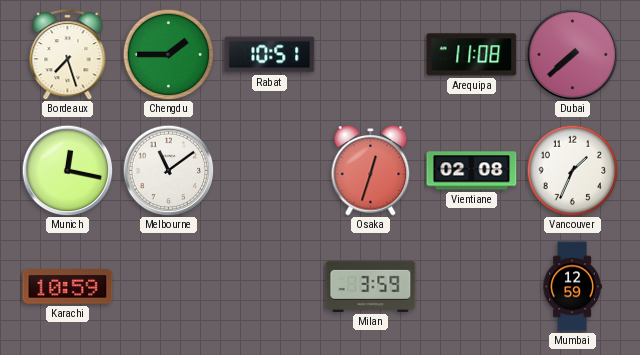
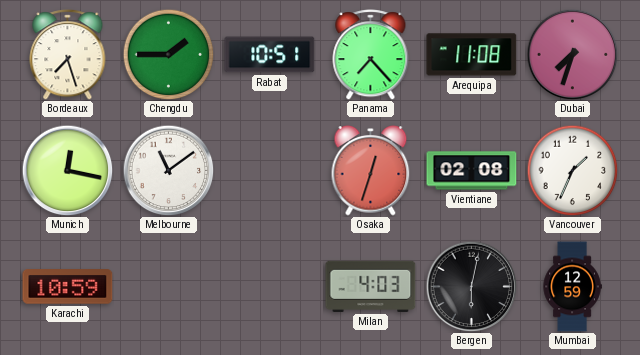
Panama: none -> 7:23
Dubai: 7:38 -> 7:33
Milan: 3:59 -> 4:03
Bergen: none -> 6:02
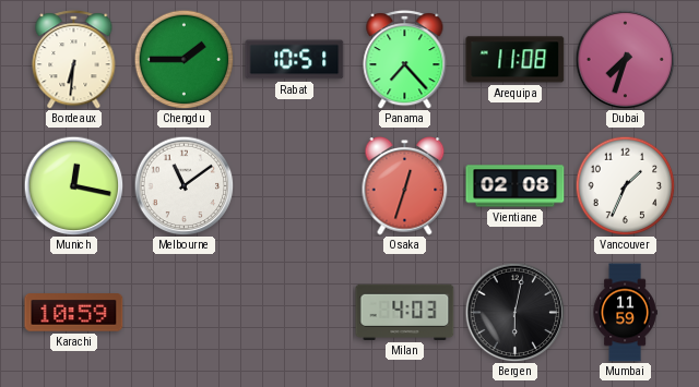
Bordeaux: 7:27 -> 6:31
Mumbai: 12:59 -> 11:59
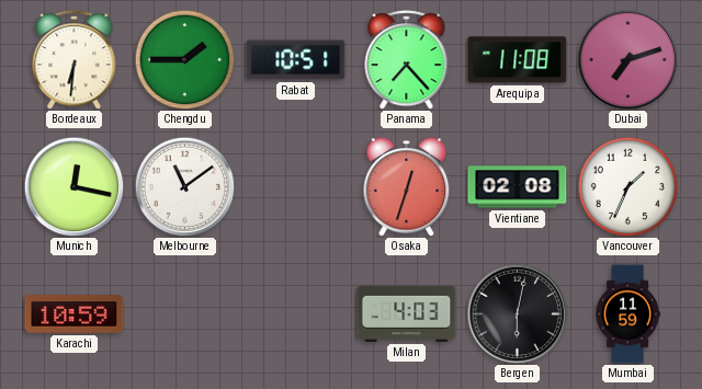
Dubai: 7:33 -> 7:12
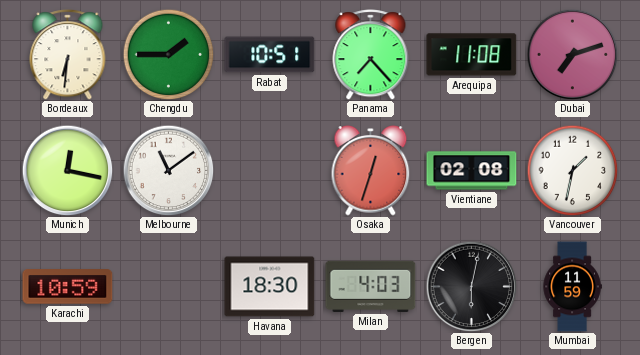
Vancouver: 1:34 -> 1:32
Havana: none -> 18:30
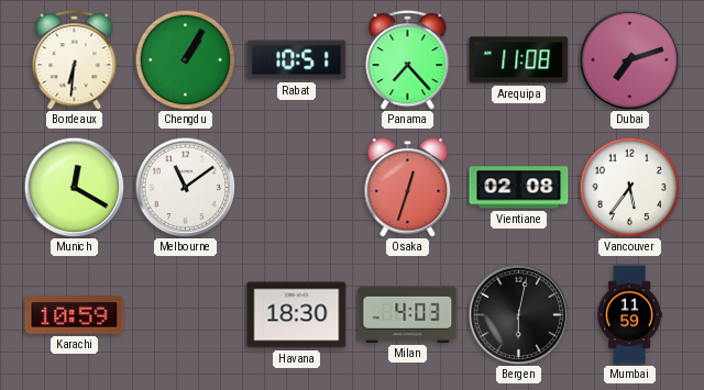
Chengdu: 1:45 -> 1:05
Munich: 12:17 -> 12:20
Vancouver: 1:32 -> 5:36
